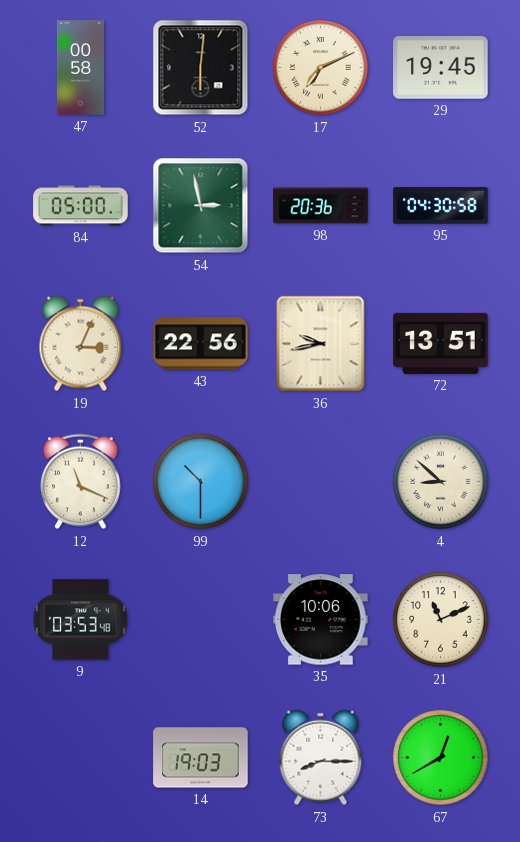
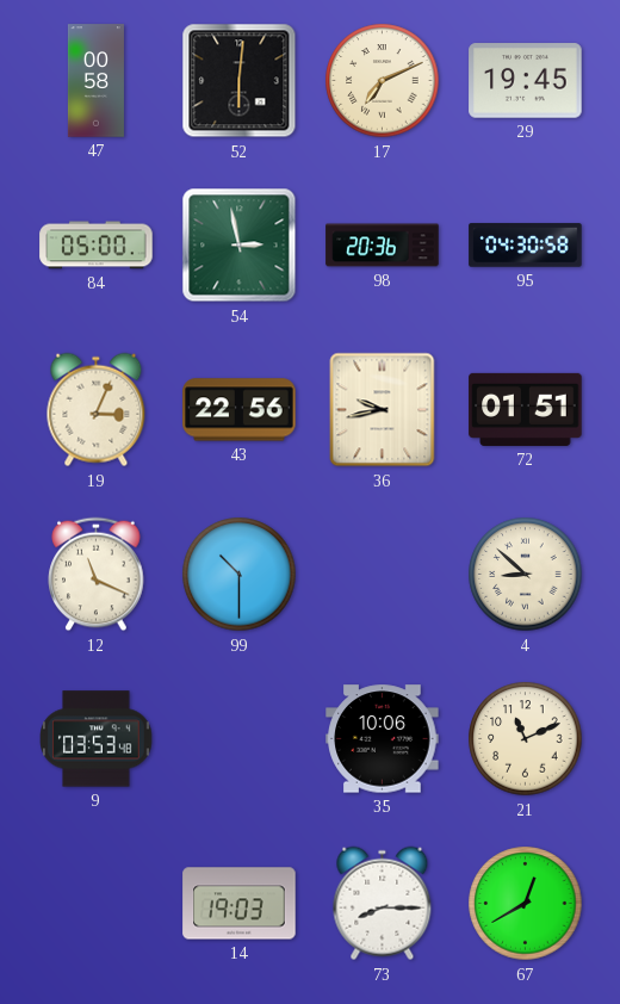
72: 13:51 -> 01:51
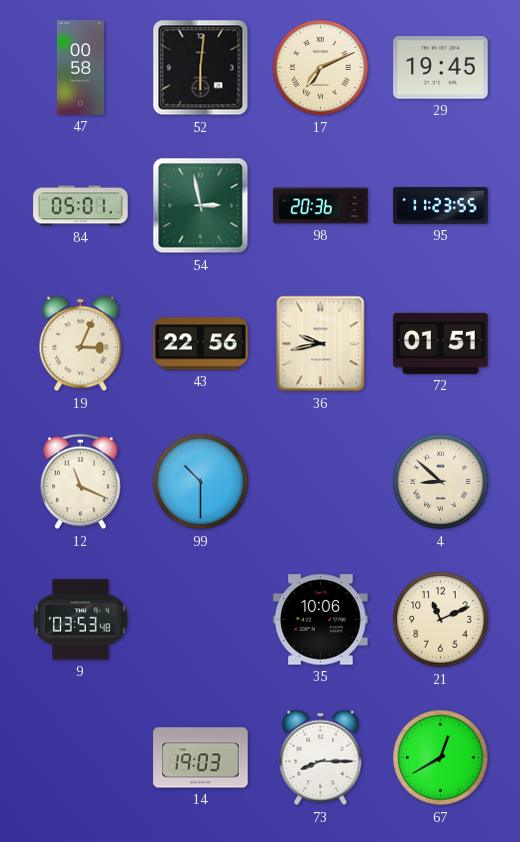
84: 05:00 -> 05:01
95: 04:30 -> 11:23
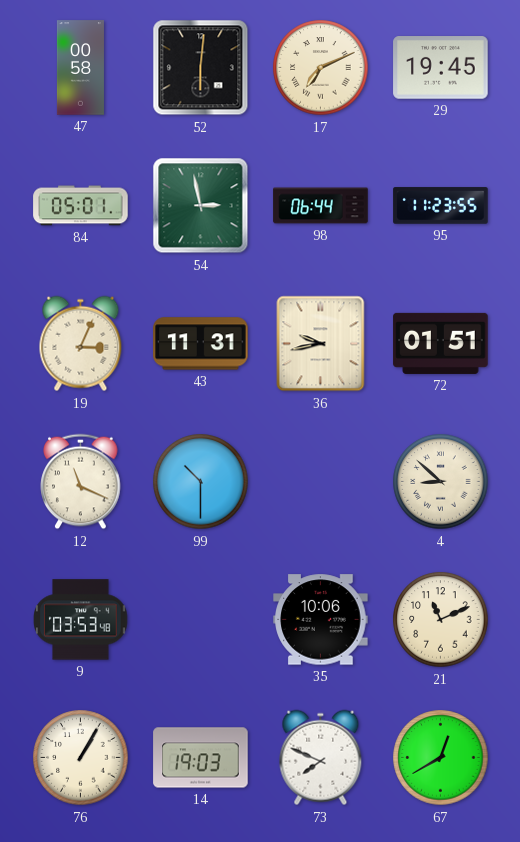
98: 20:36 -> 06:44
43: 22:56 -> 11:31
76: none -> 1:05
73: 8:15 -> 7:49
